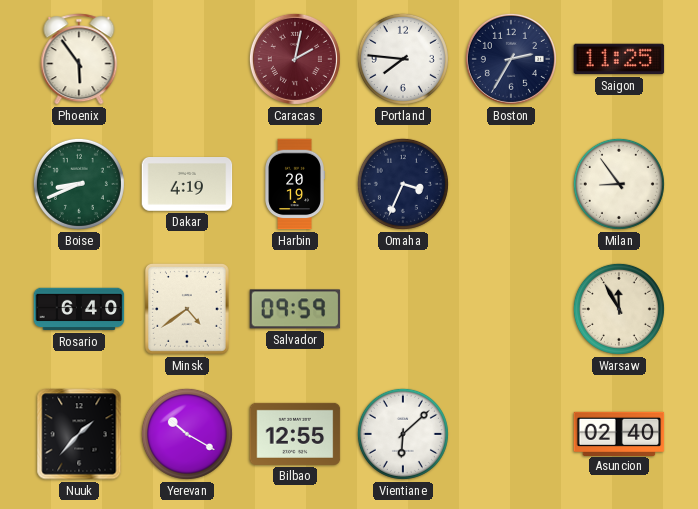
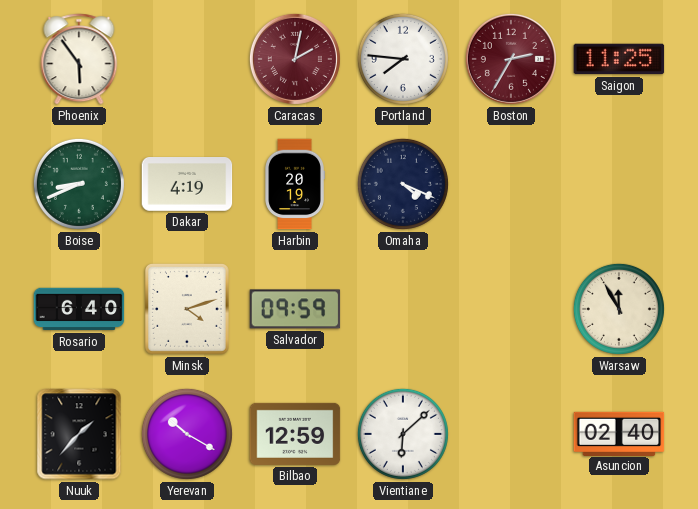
Boston dial: navy -> burgundy
Omaha: 3:34 -> 4:19
Milan: 8:54 -> none
Minsk: 4:39 -> 4:12
Bilbao: 12:55 -> 12:59
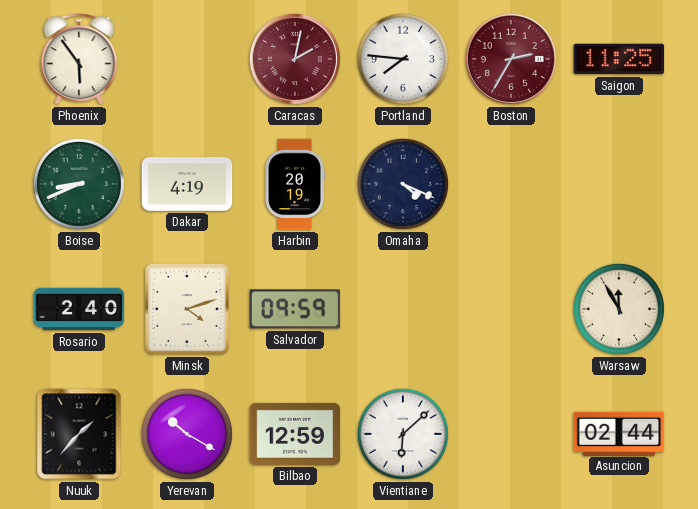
Rosario: 6:40 -> 2:40
Asuncion: 02:40 -> 02:44
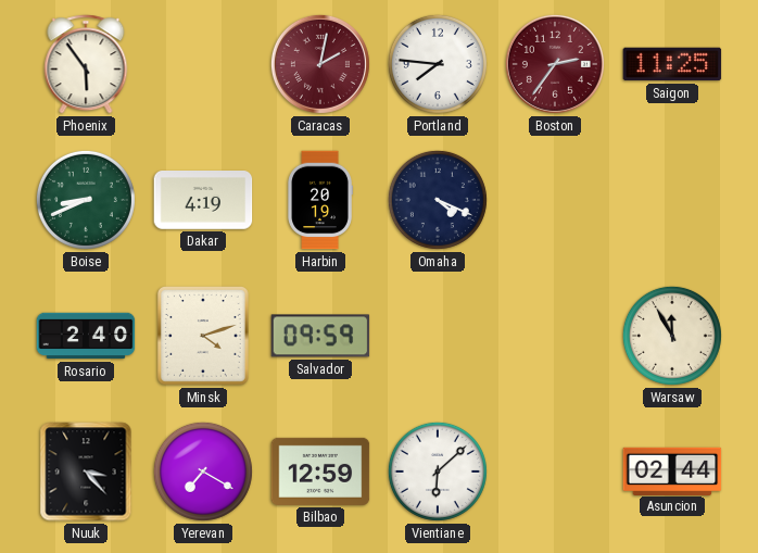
Boston: 2:35 -> 2:36
Nuuk: 1:37 -> 3:23
Yerevan: 10:20 -> 7:20
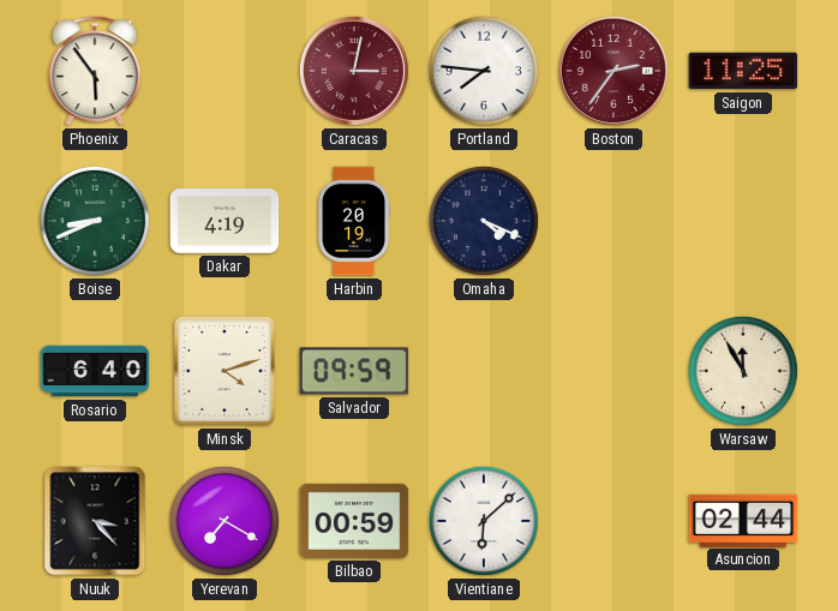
Caracas: 2:02 -> 3:02
Rosario: 2:40 -> 6:40
Bilbao: 12:59 -> 00:59
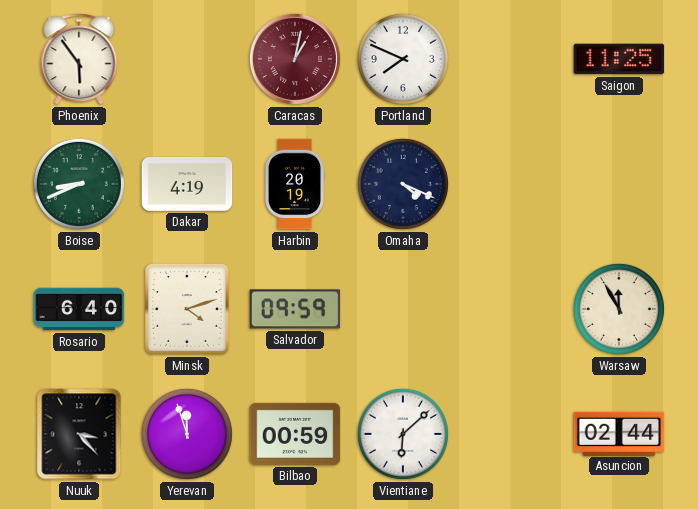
Caracas: 3:02 -> 1:02
Portland: 7:46 -> 7:49
Boston: 2:36 -> none
Yerevan: 7:20 -> 11:57
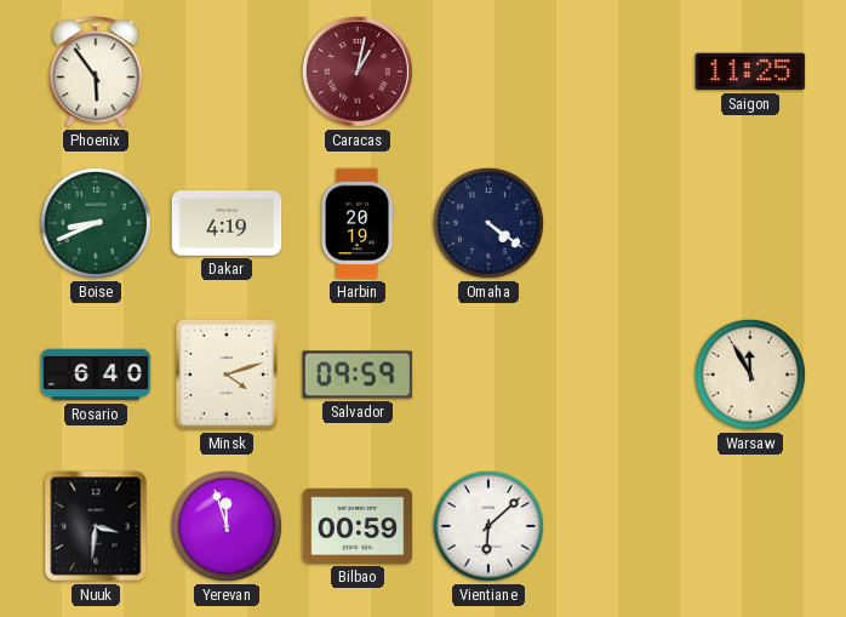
Portland: 7:49 -> none
Omaha: 4:19 -> 4:21
Nuuk: 3:23 -> 3:31
Asuncion: 02:44 -> none
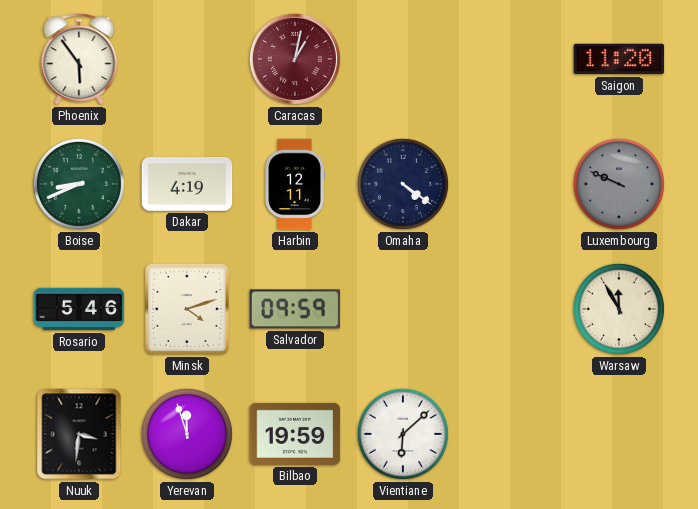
Saigon: 11:25 -> 11:20
Harbin: 20:19 -> 12:11
Luxembourg: none -> 9:49
Rosario: 6:40 -> 5:46
Bilbao: 00:59 -> 19:59
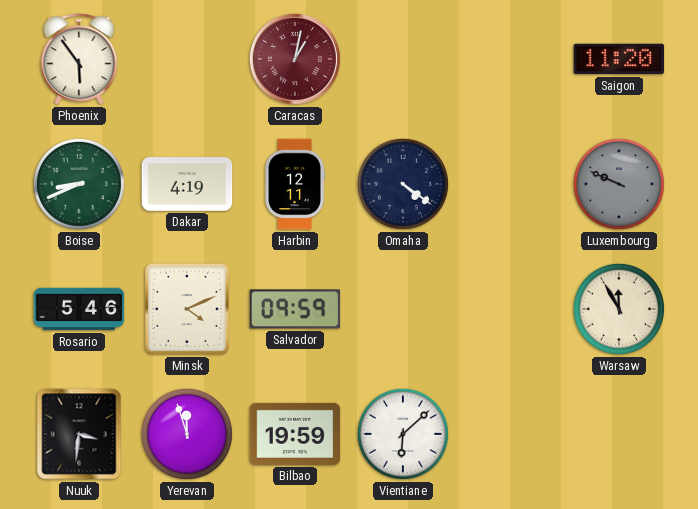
Minsk: 4:12 -> 4:11
